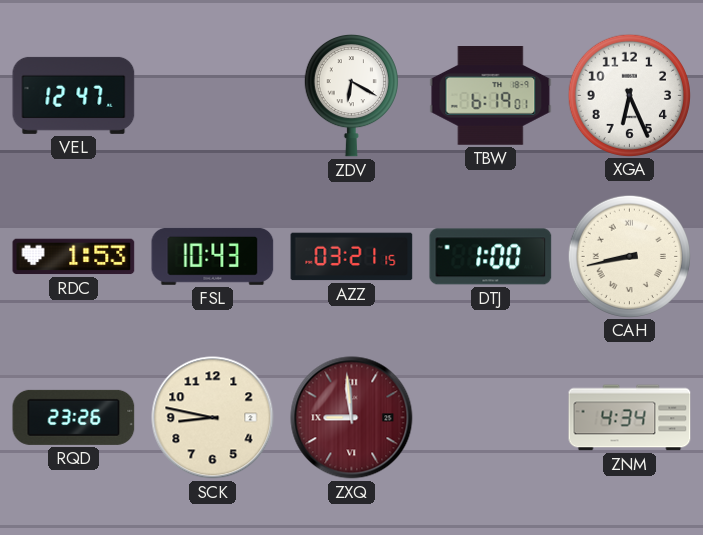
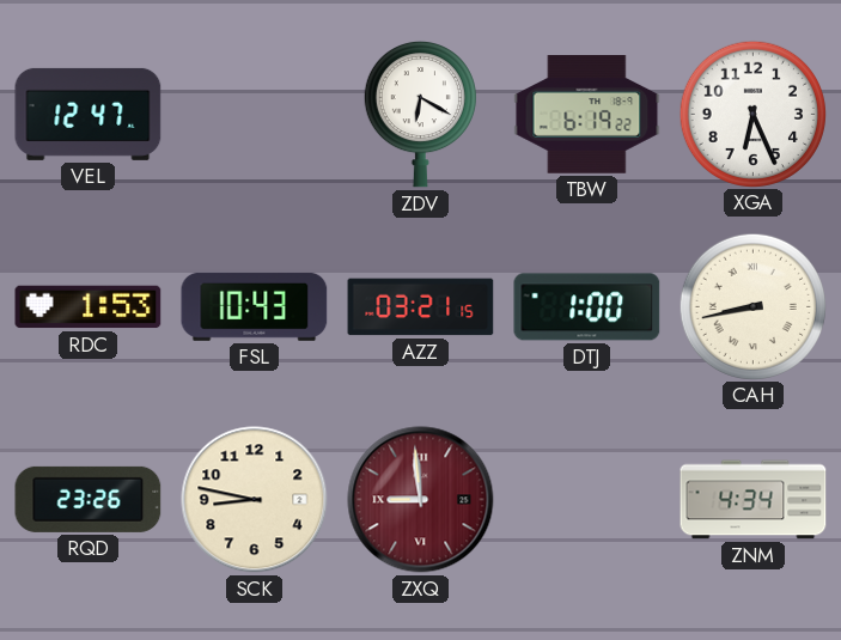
TBW: 6:19:01 -> 6:19:22
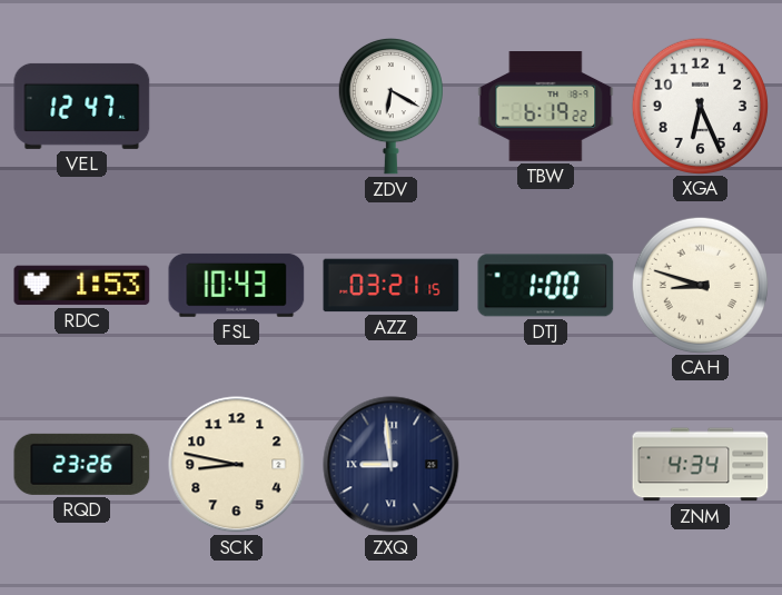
CAH: 8:43 -> 8:48
ZXQ dial: burgundy -> navy
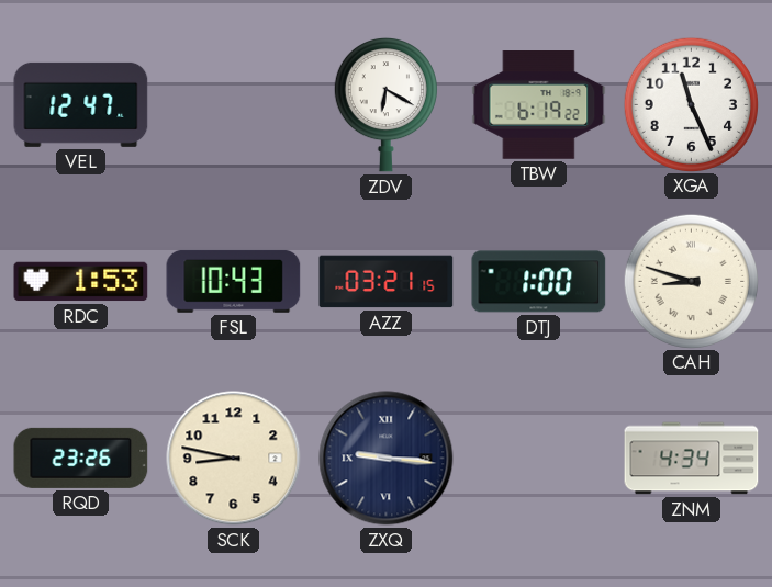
XGA: 6:26 -> 11:26
ZXQ: 8:59 -> 9:16
